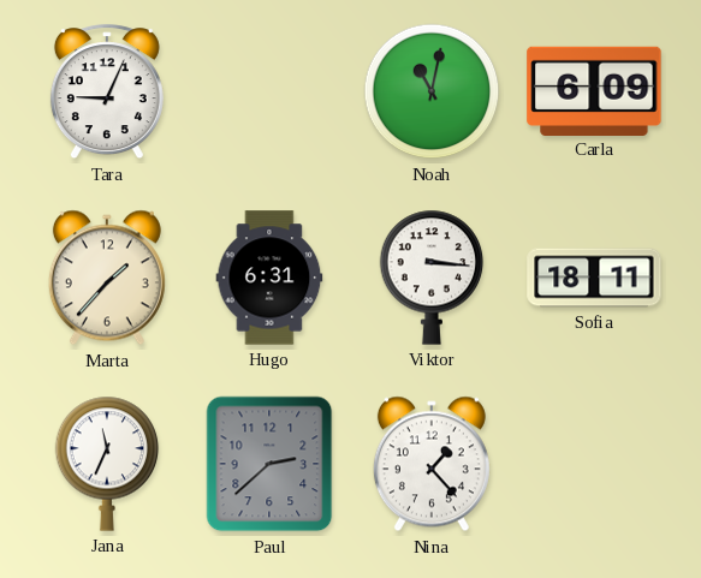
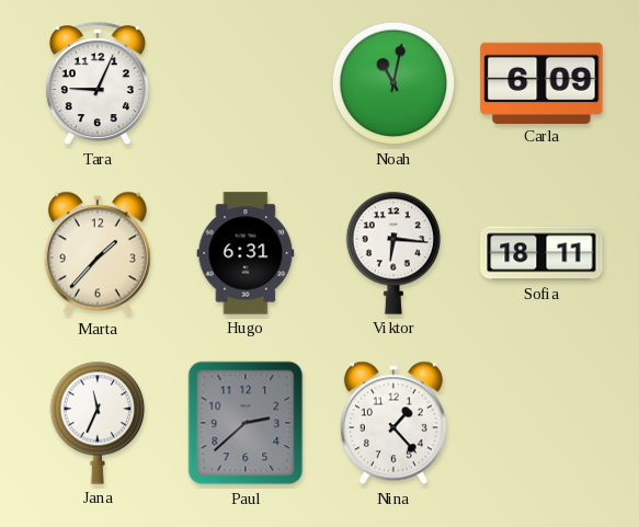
Viktor: 3:16 -> 6:16
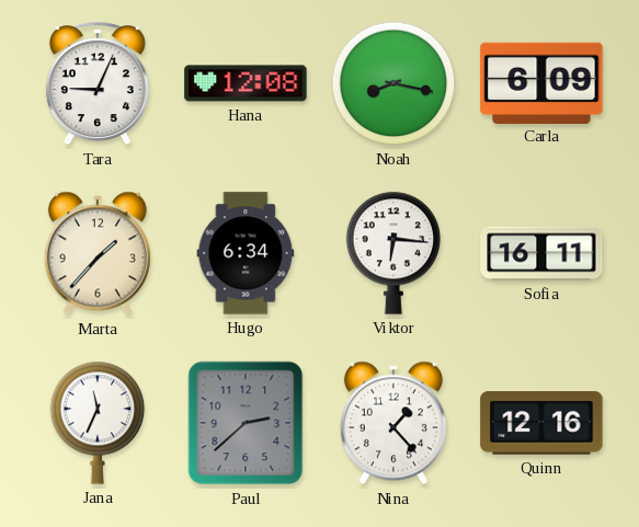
Hana: none -> 12:08
Noah: 11:02 -> 8:17
Hugo: 6:31 -> 6:34
Sofia: 18:11 -> 16:11
Quinn: none -> 12:16
